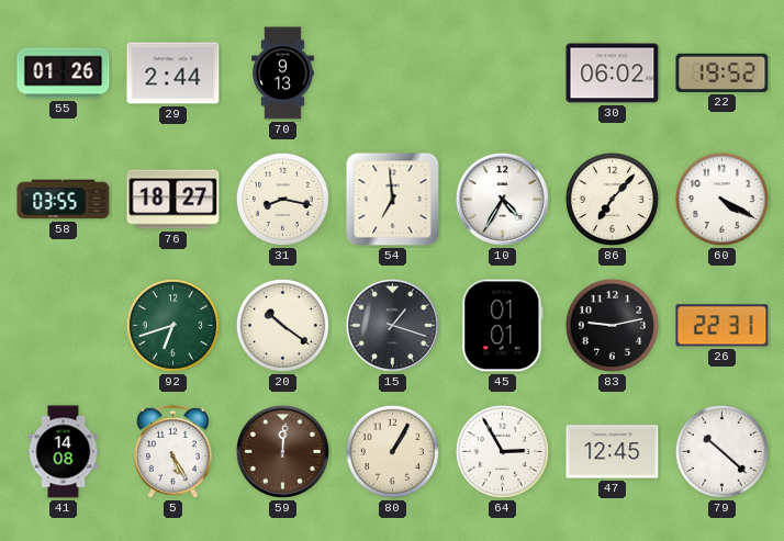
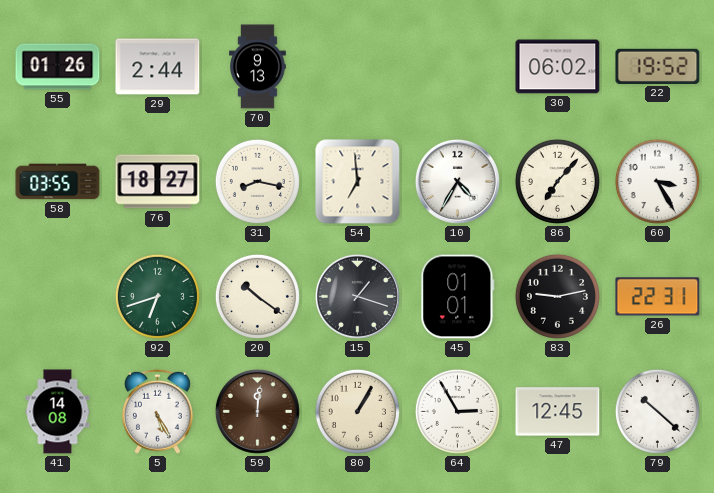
60: 4:20 -> 3:25
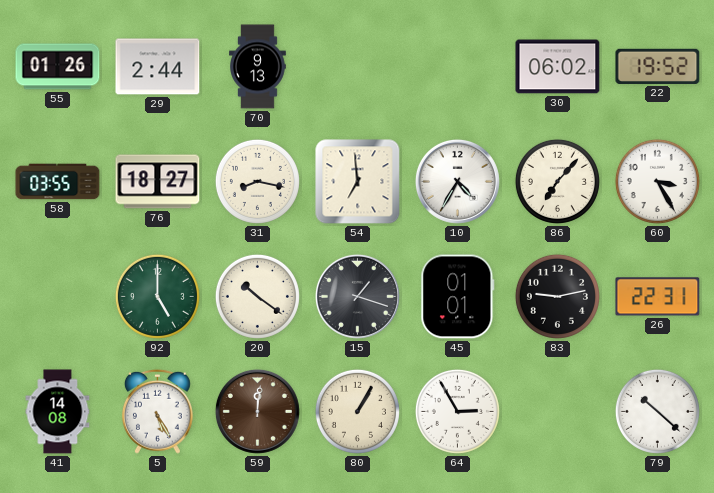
92: 6:42 -> 5:00
47: 12:45 -> none
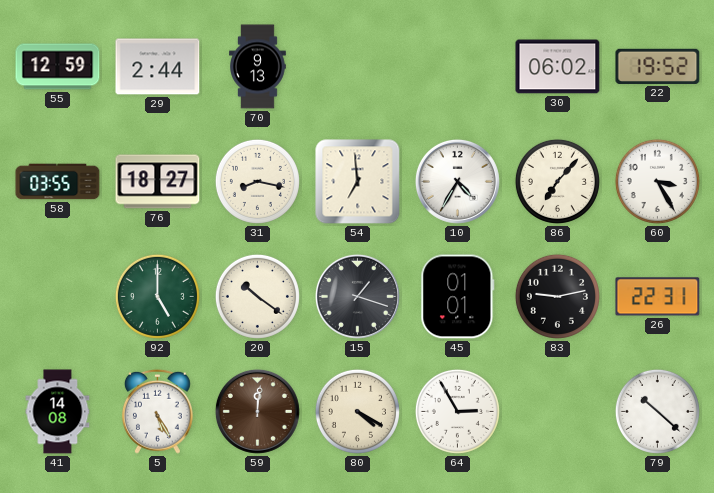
55: 01:26 -> 12:59
80: 1:05 -> 4:20
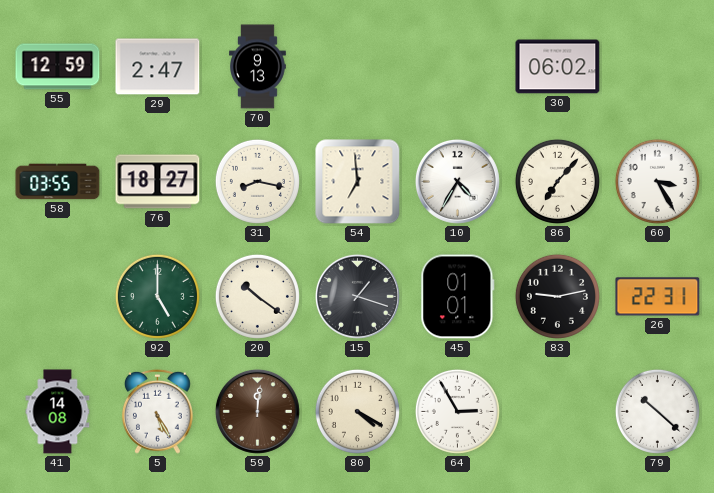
29: 2:44 -> 2:47
22: 19:52 -> none
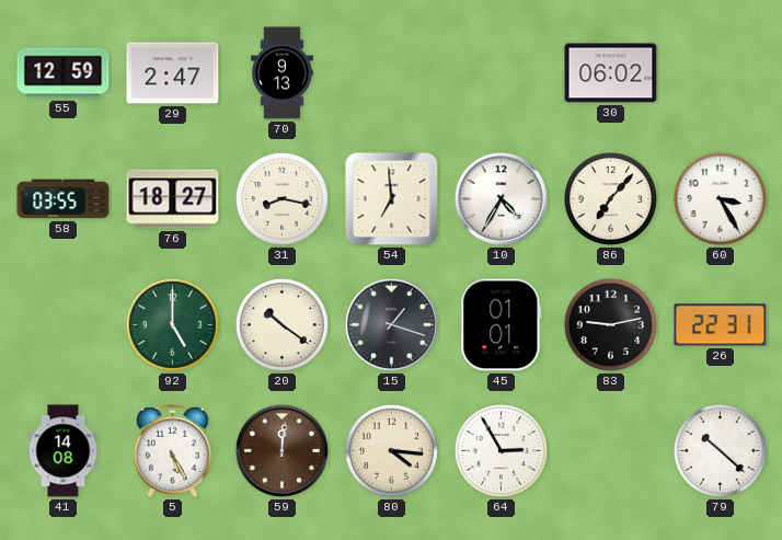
80: 4:20 -> 4:16
